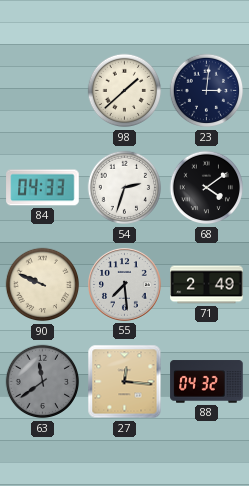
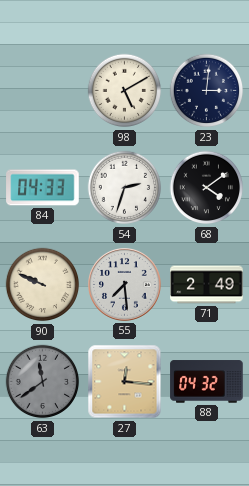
98: 1:38 -> 5:10
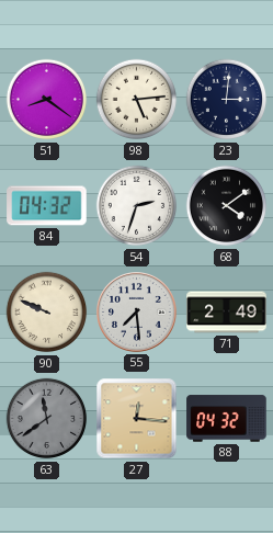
51: none -> 8:21
98: 5:10 -> 5:14
84: 04:33 -> 04:32
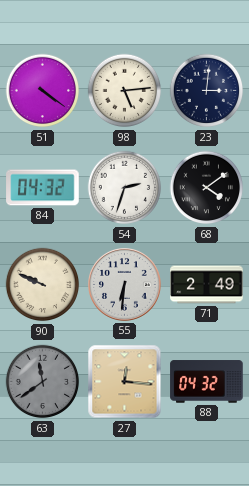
51: 8:21 -> 4:21
55: 7:29 -> 6:31
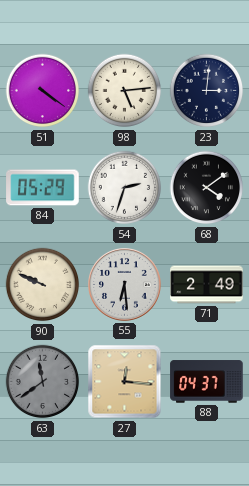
84: 04:32 -> 05:29
55: 6:31 -> 6:29
88: 04:32 -> 04:37
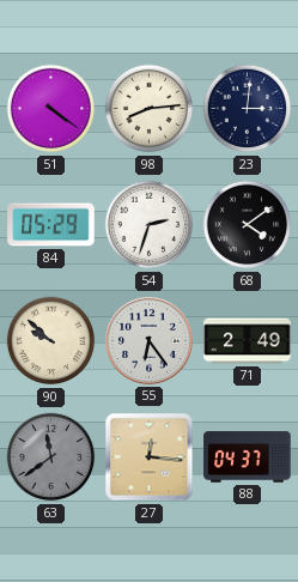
98: 5:14 -> 8:14
90: 9:49 -> 9:52
55: 6:29 -> 6:24
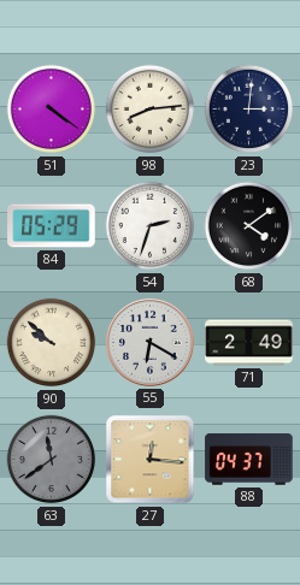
55: 6:24 -> 6:20
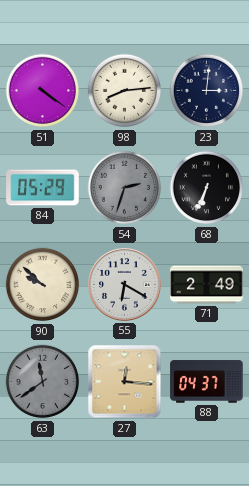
54 dial: white -> grey
68: 4:09 -> 6:34
